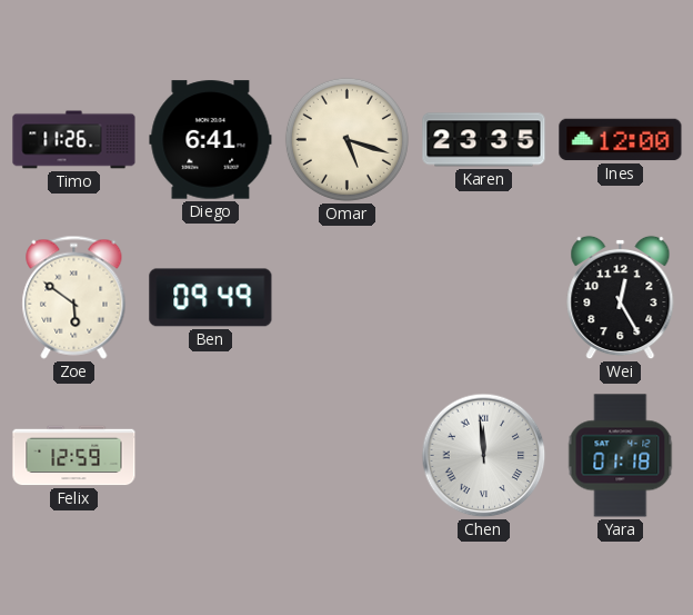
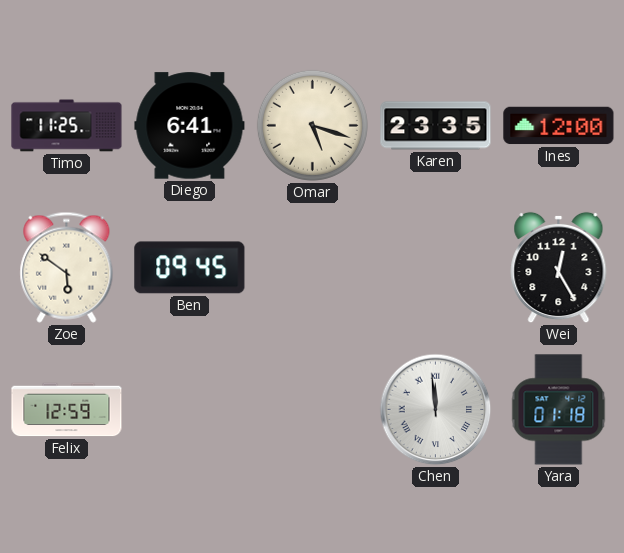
Timo: 11:26 -> 11:25
Ben: 09:49 -> 09:45
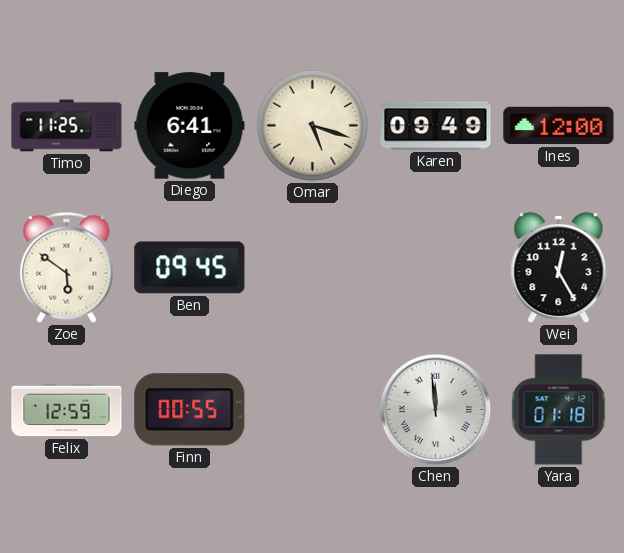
Karen: 23:35 -> 09:49
Finn: none -> 00:55
